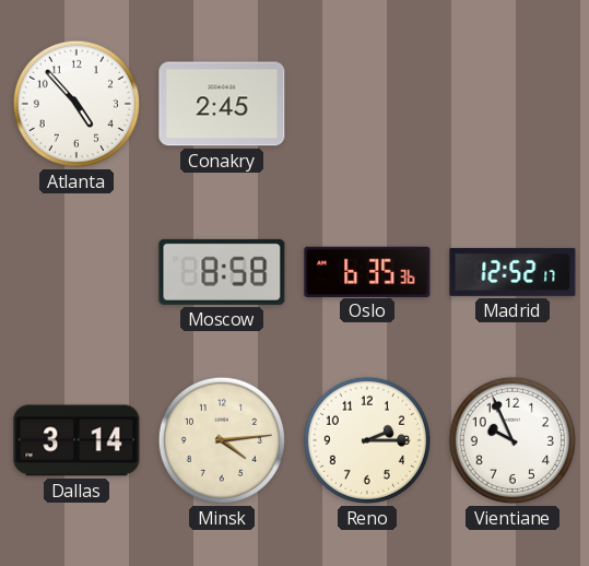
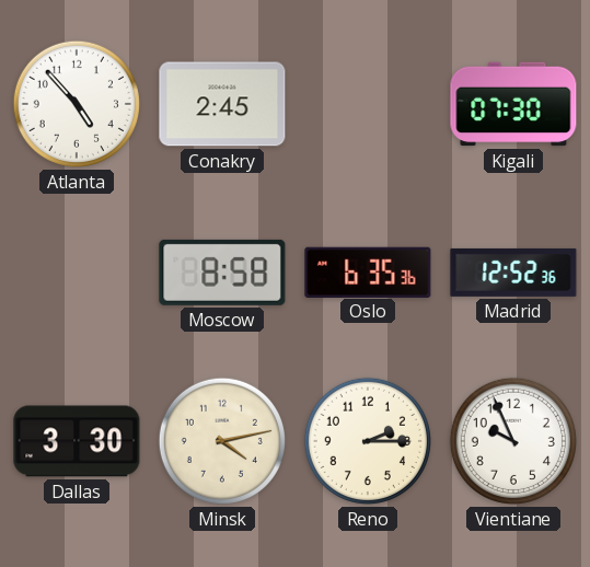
Kigali: none -> 07:30
Madrid: 12:52:17 -> 12:52:36
Dallas: 3:14 -> 3:30
Minsk: 4:14 -> 4:13
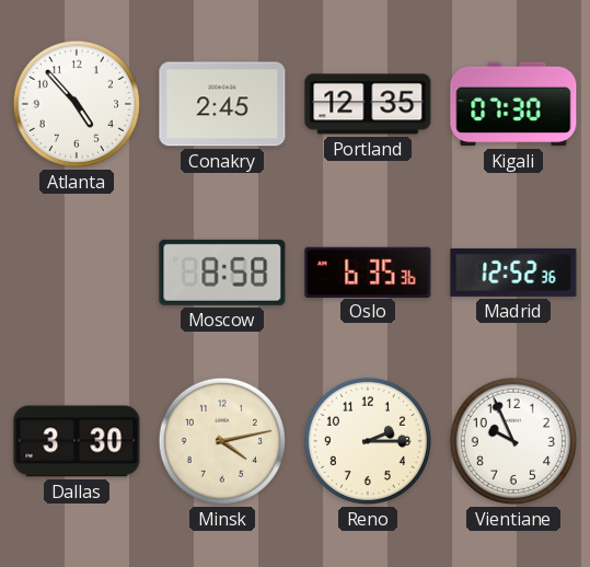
Portland: none -> 12:35
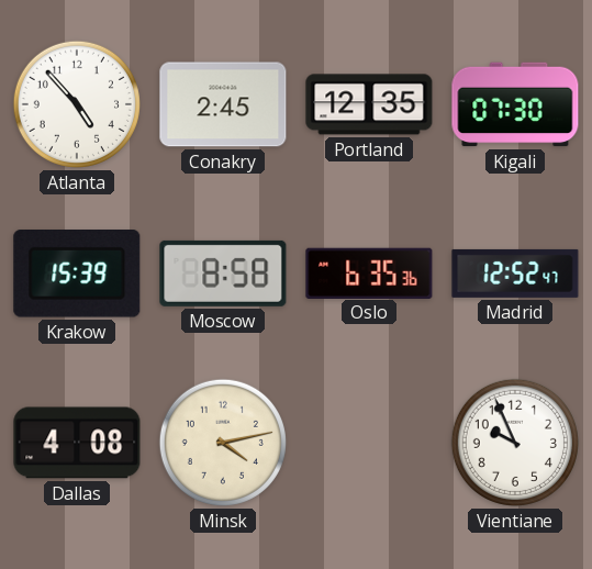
Krakow: none -> 15:39
Madrid: 12:52:36 -> 12:52:47
Dallas: 3:30 -> 4:08
Reno: 2:15 -> none
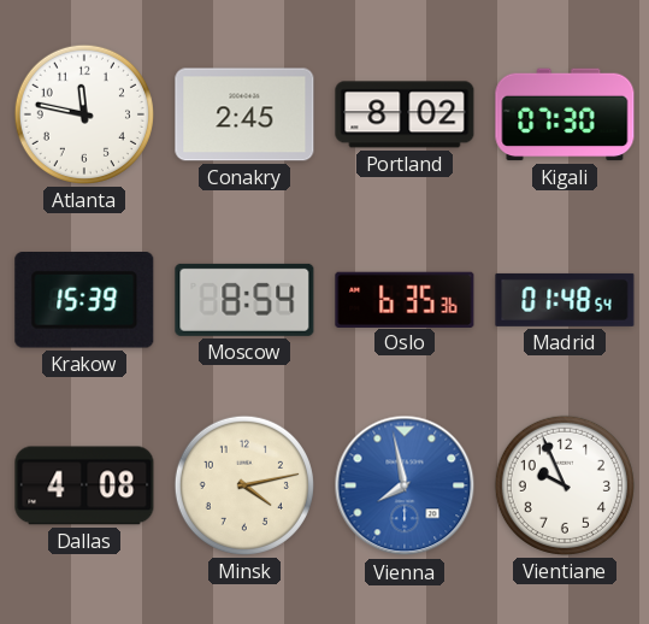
Atlanta: 4:53 -> 11:47
Portland: 12:35 -> 8:02
Moscow: 8:58 -> 8:54
Madrid: 12:52 -> 01:48
Vienna: none -> 7:58
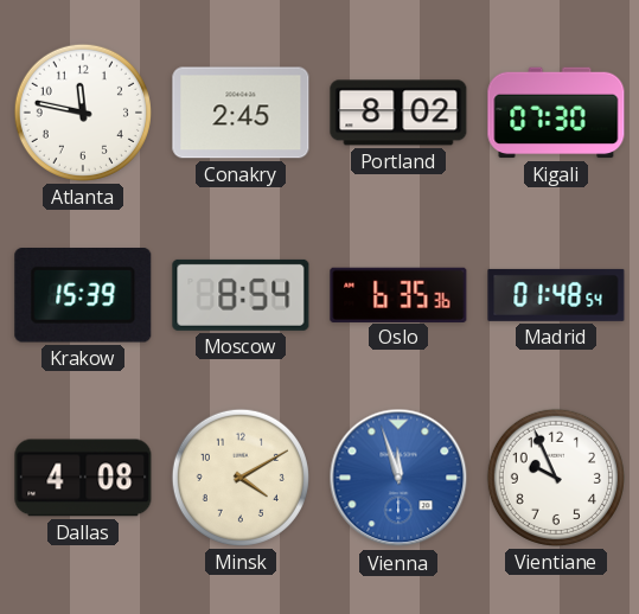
Minsk: 4:13 -> 4:10
Vienna: 7:58 -> 11:57
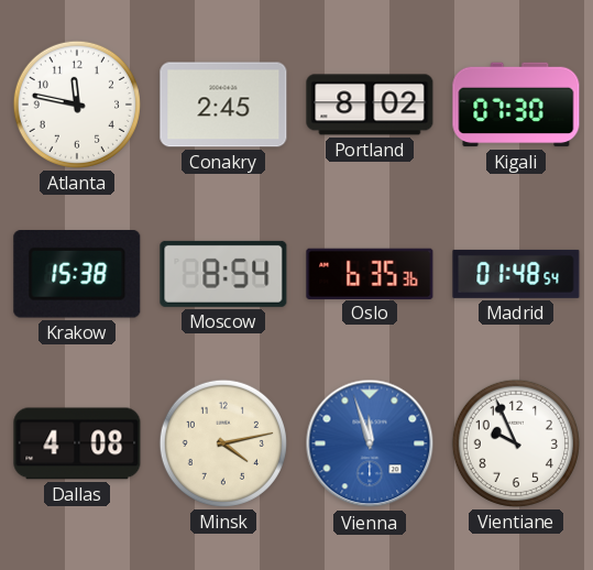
Krakow: 15:39 -> 15:38
Minsk: 4:10 -> 4:13
